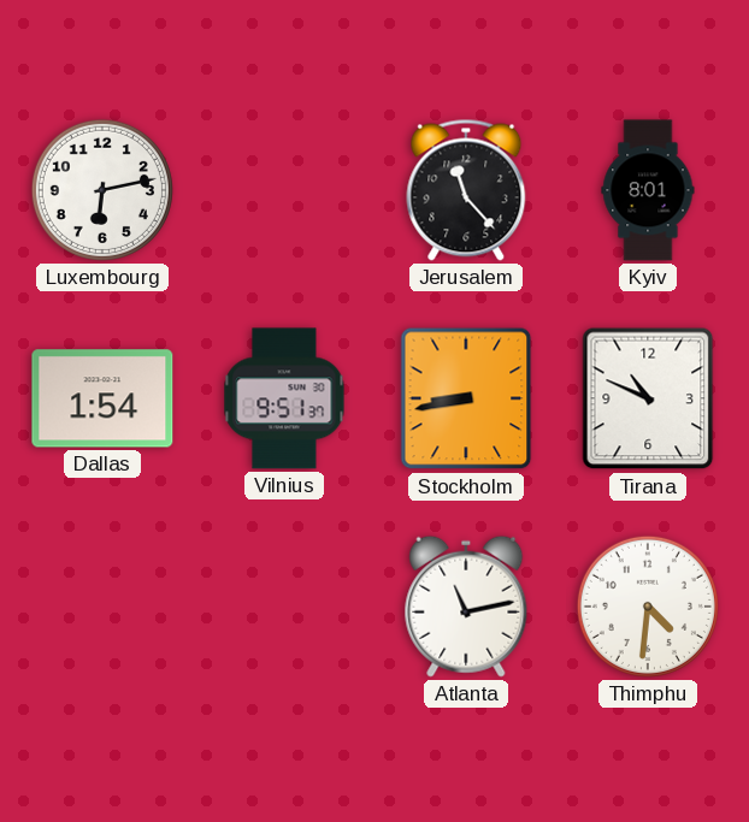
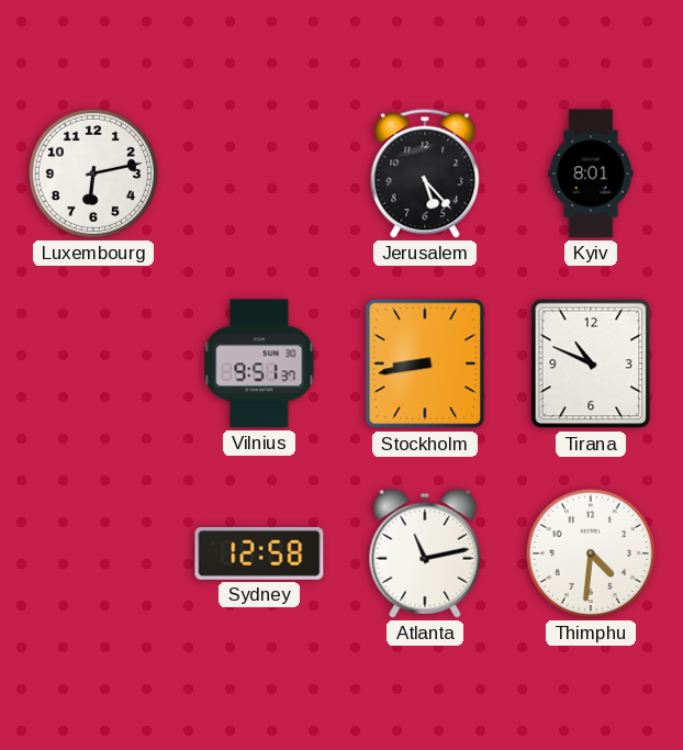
Jerusalem: 11:23 -> 5:23
Dallas: 1:54 -> none
Sydney: none -> 12:58
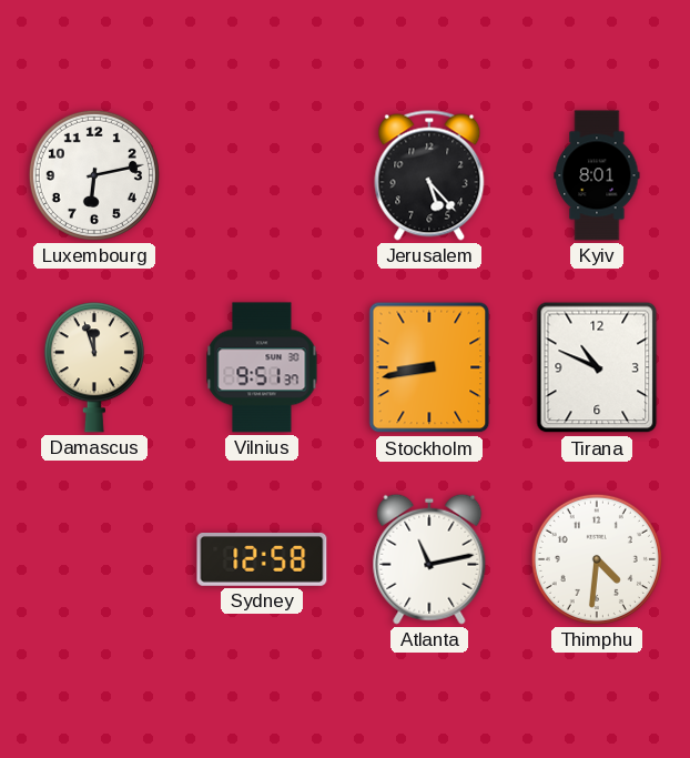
Damascus: none -> 11:57
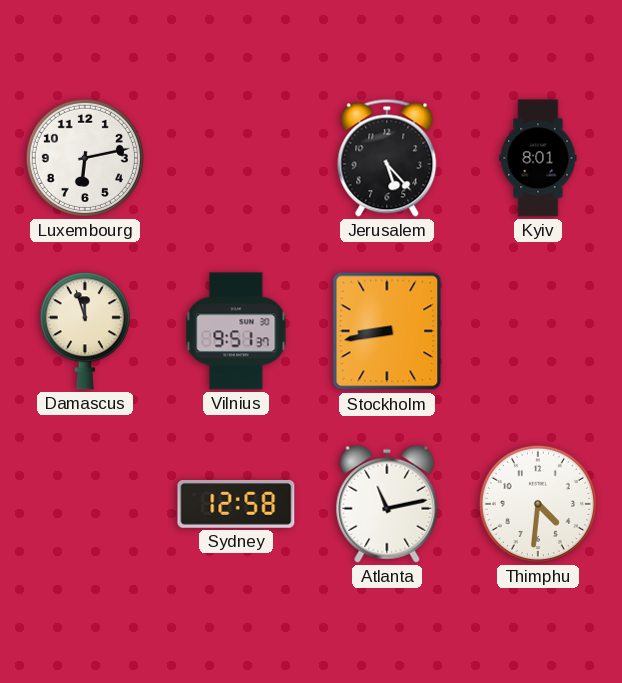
Tirana: 10:49 -> none
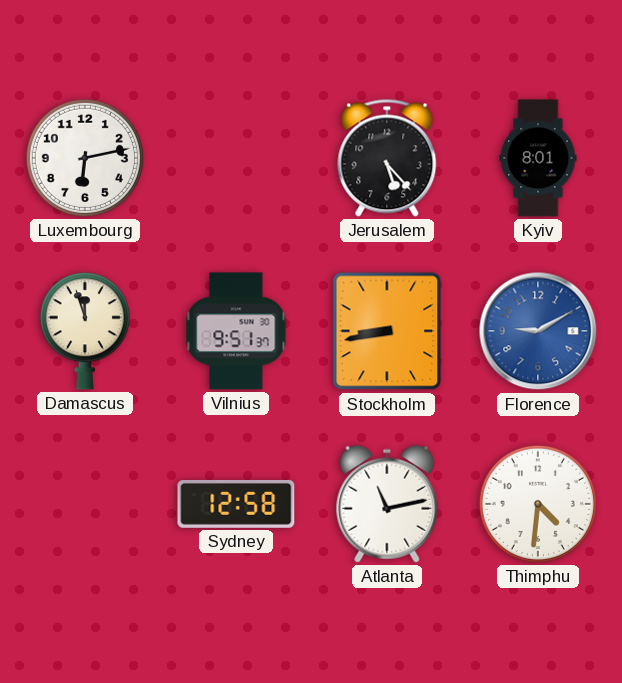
Florence: none -> 9:10
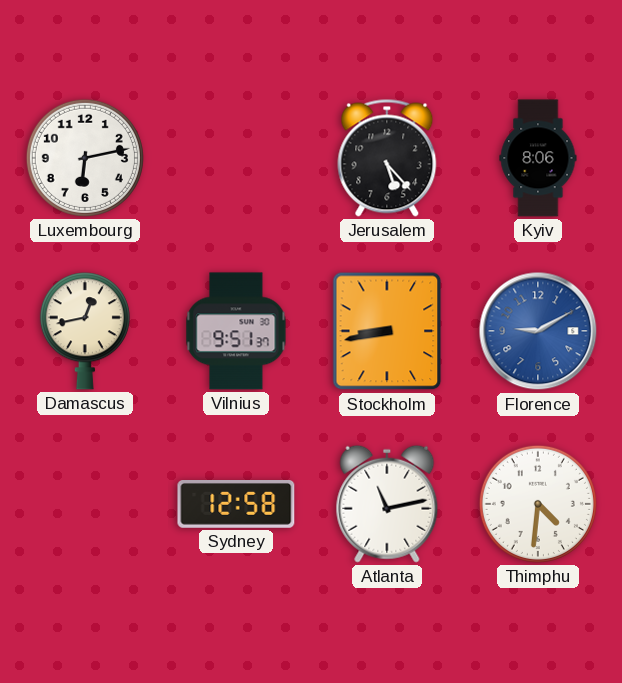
Kyiv: 8:01 -> 8:06
Damascus: 11:57 -> 12:43
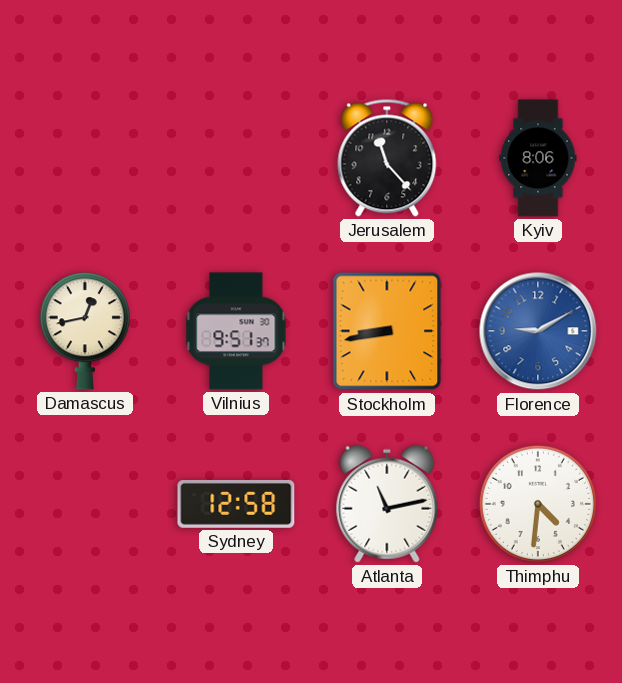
Luxembourg: 6:13 -> none
Jerusalem: 5:23 -> 11:23
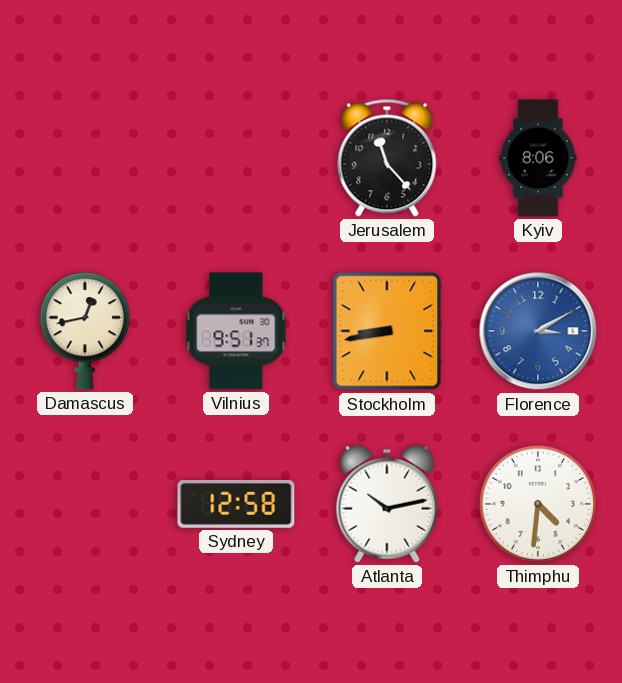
Florence: 9:10 -> 3:10
Atlanta: 11:13 -> 10:13
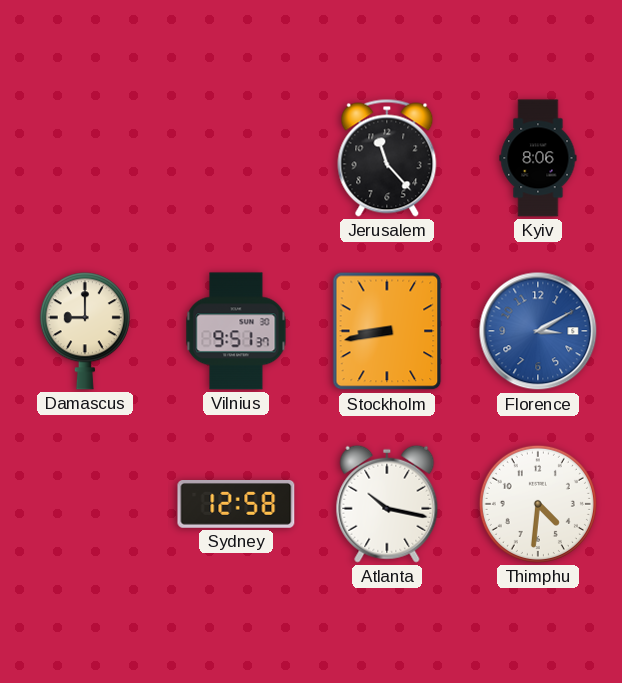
Damascus: 12:43 -> 9:00
Atlanta: 10:13 -> 10:17
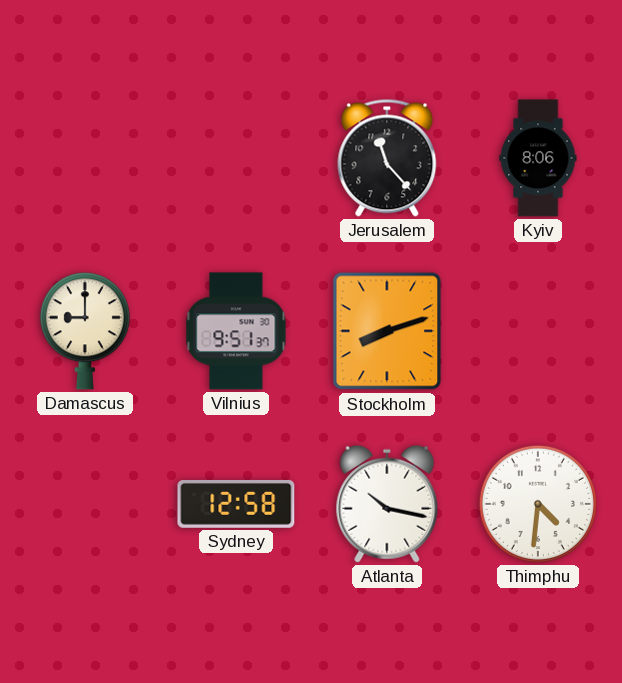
Stockholm: 8:43 -> 8:12
Florence: 3:10 -> none
